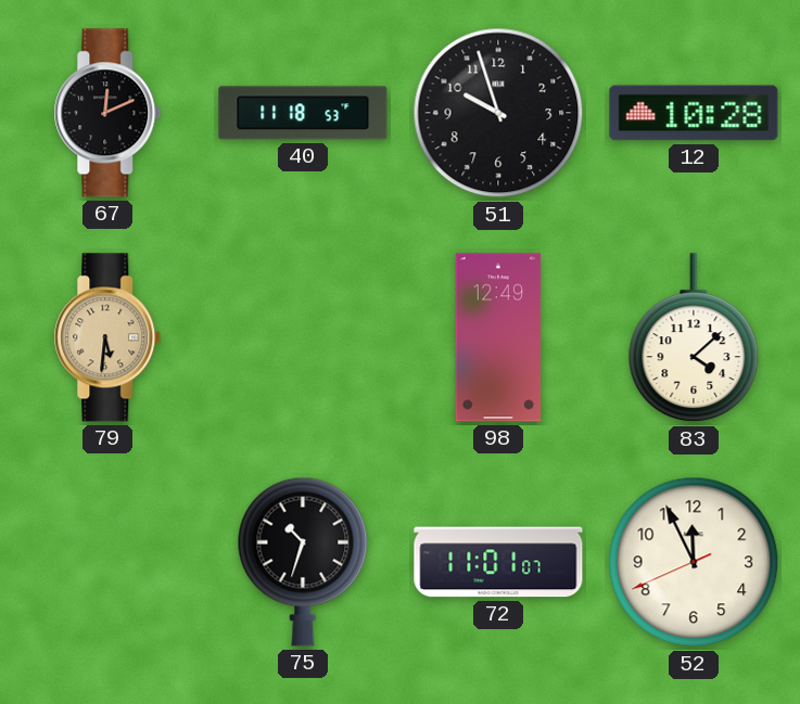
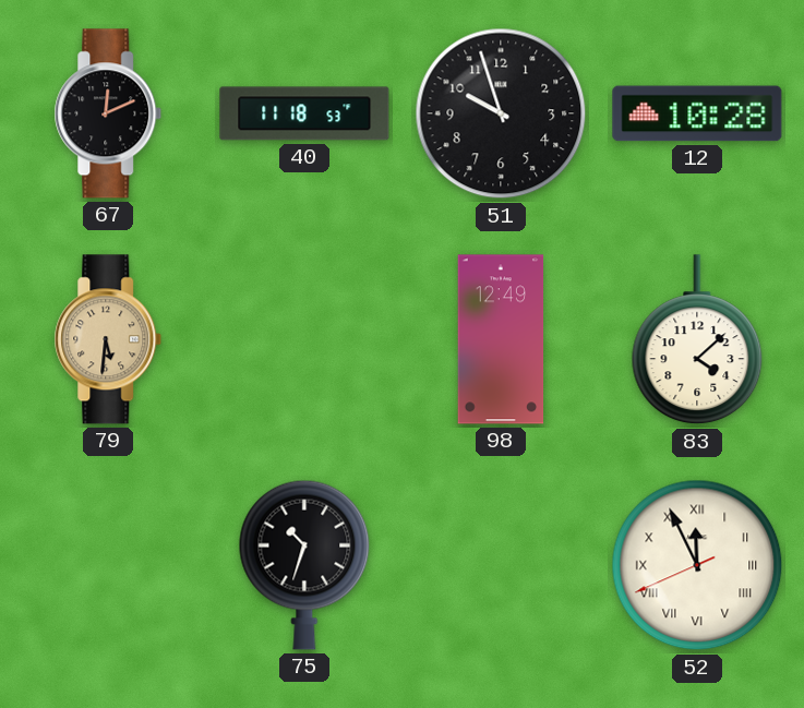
72: 11:01 -> none
52 numerals: Arabic -> Roman
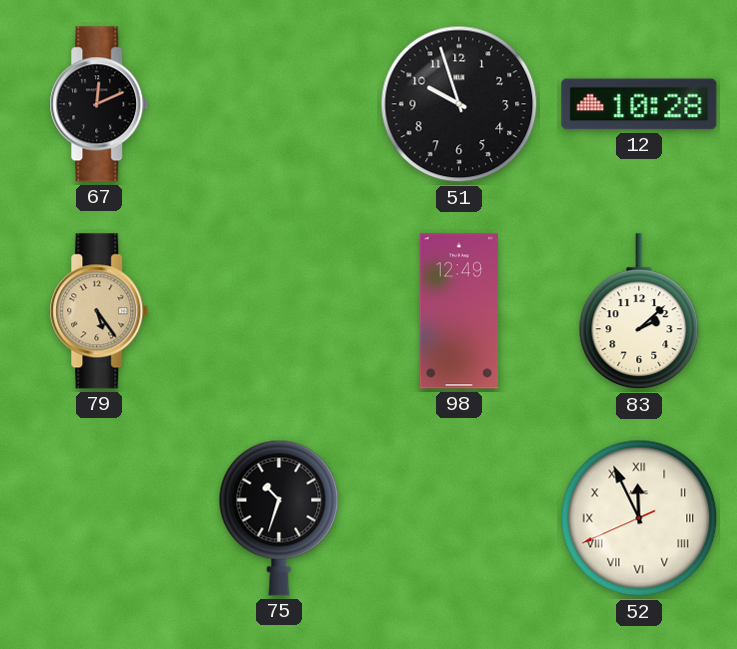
40: 11:18 -> none
79: 5:31 -> 5:24
83: 4:08 -> 2:08
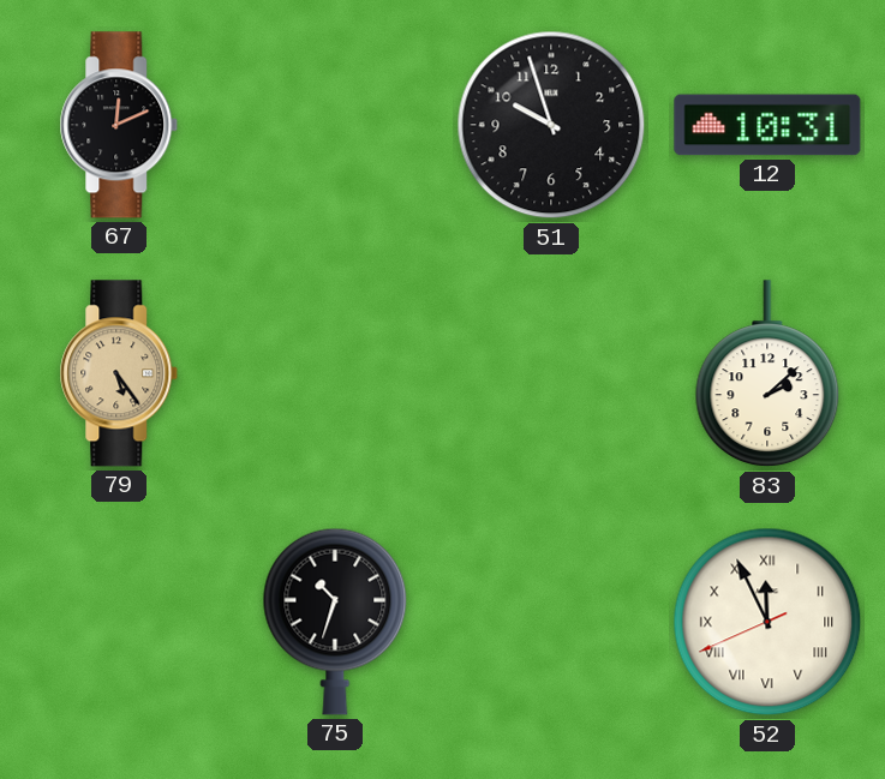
12: 10:28 -> 10:31
98: 12:49 -> none
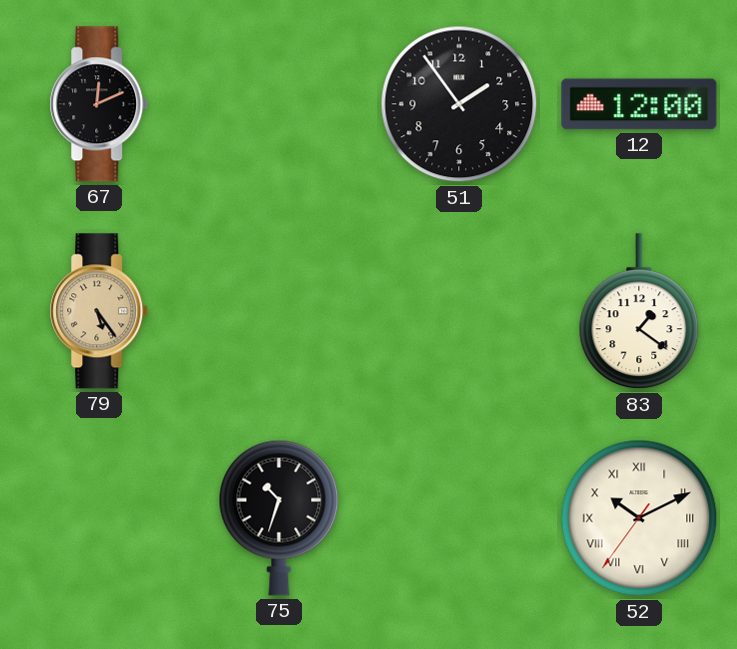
51: 9:57 -> 1:54
12: 10:31 -> 12:00
83: 2:08 -> 1:21
52: 11:55 -> 10:10
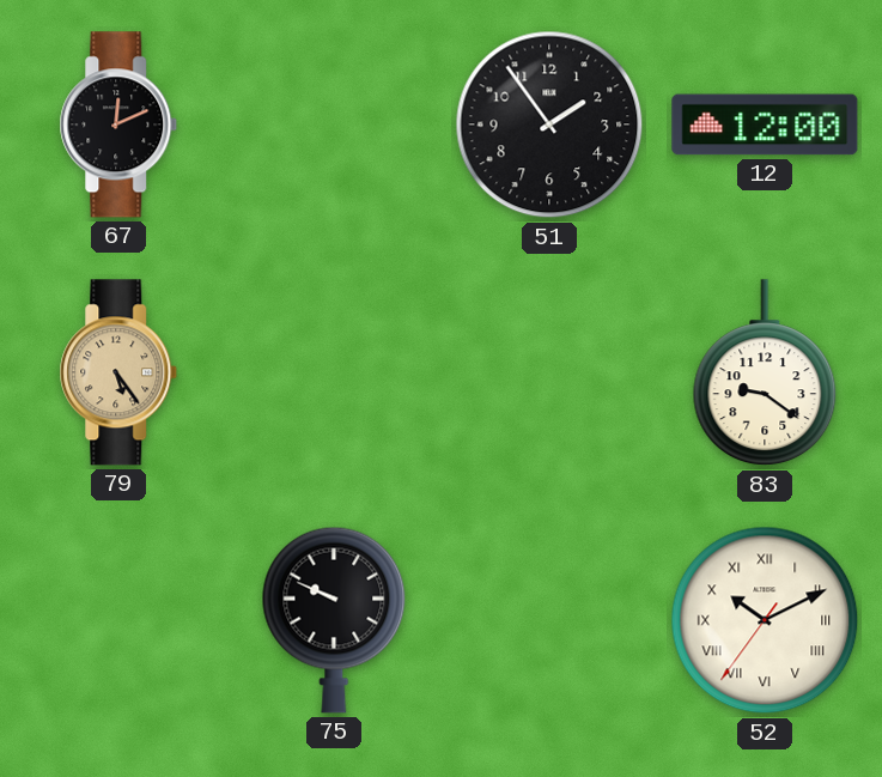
83: 1:21 -> 9:21
75: 10:33 -> 9:49
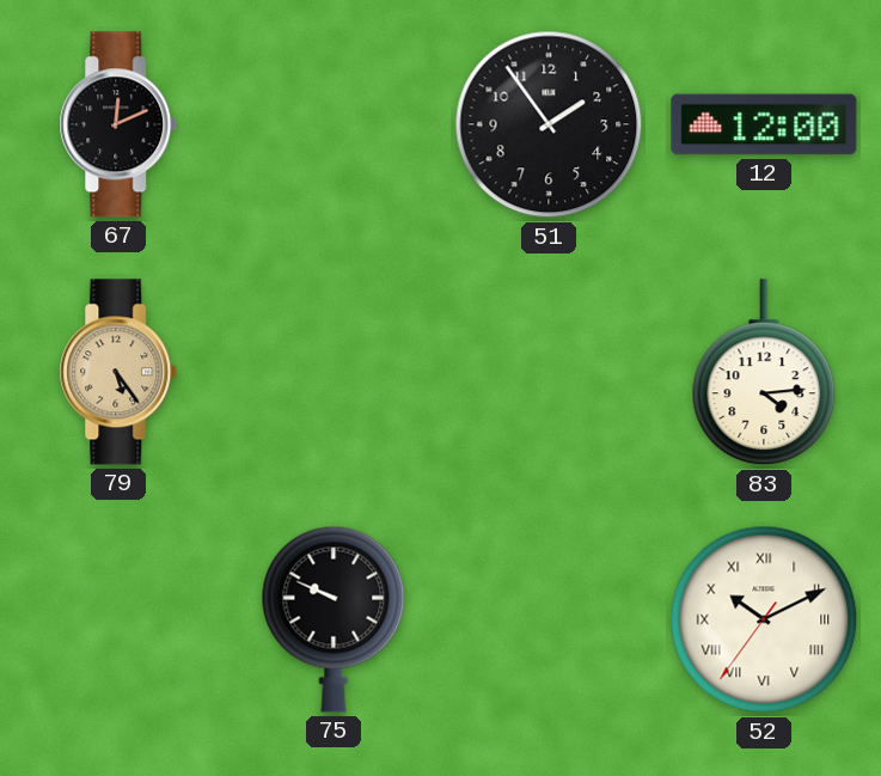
83: 9:21 -> 4:14
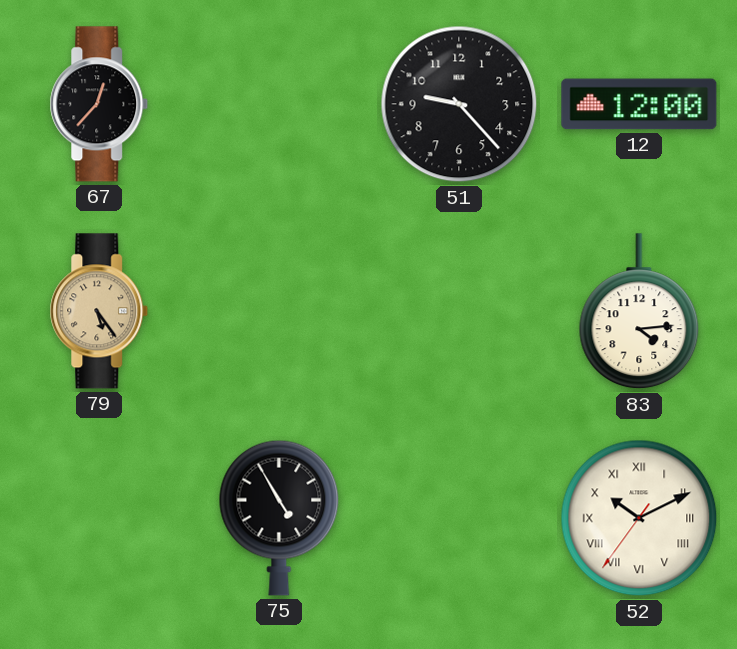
67: 12:11 -> 12:37
51: 1:54 -> 9:23
75: 9:49 -> 4:55
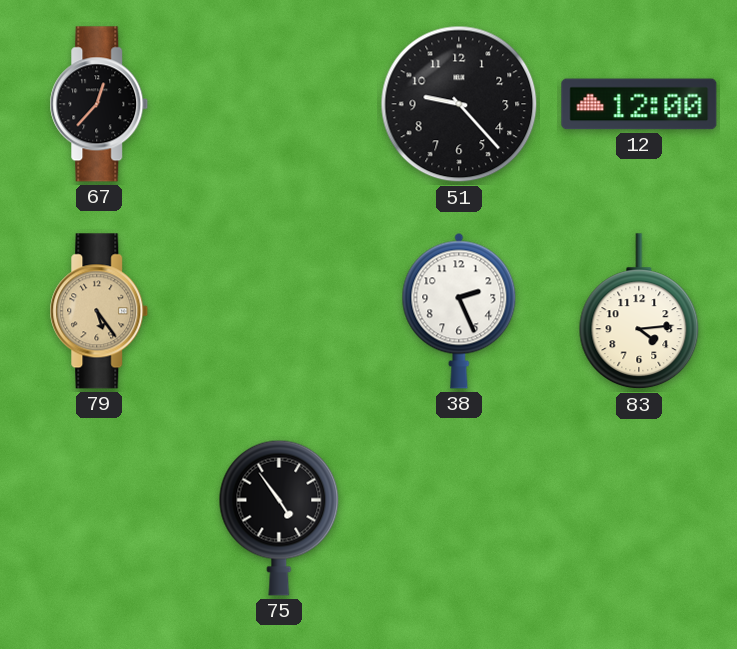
38: none -> 2:26
75: 4:55 -> 4:54
52: 10:10 -> none
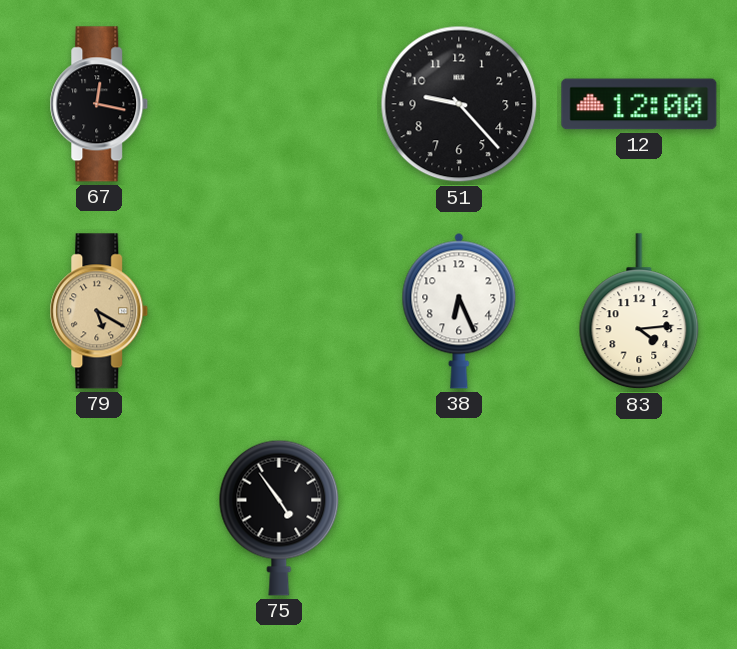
67: 12:37 -> 12:17
79: 5:24 -> 5:20
38: 2:26 -> 6:26
